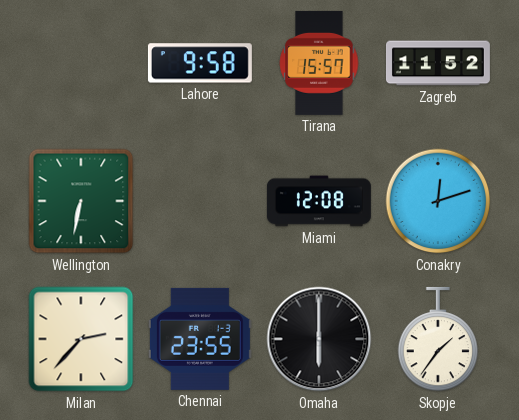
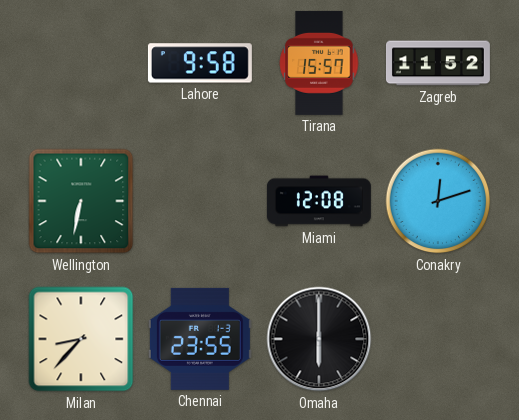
Milan: 2:37 -> 8:37
Skopje: 1:36 -> none
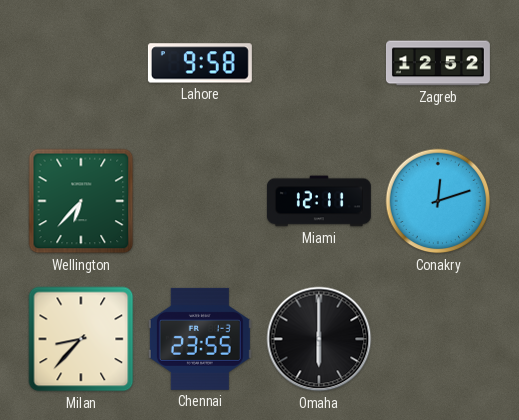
Tirana: 15:57 -> none
Zagreb: 11:52 -> 12:52
Wellington: 6:32 -> 6:37
Miami: 12:08 -> 12:11
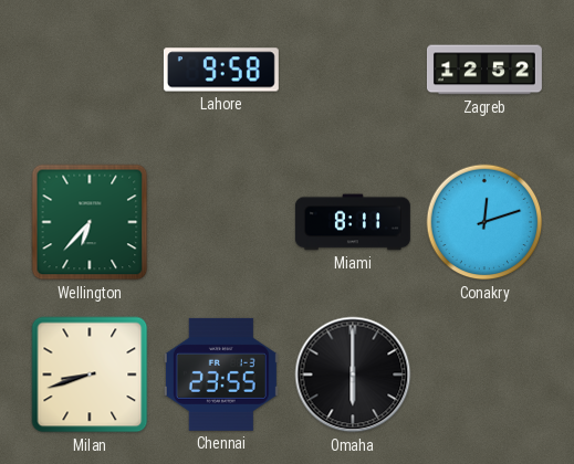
Miami: 12:11 -> 8:11
Milan: 8:37 -> 8:42
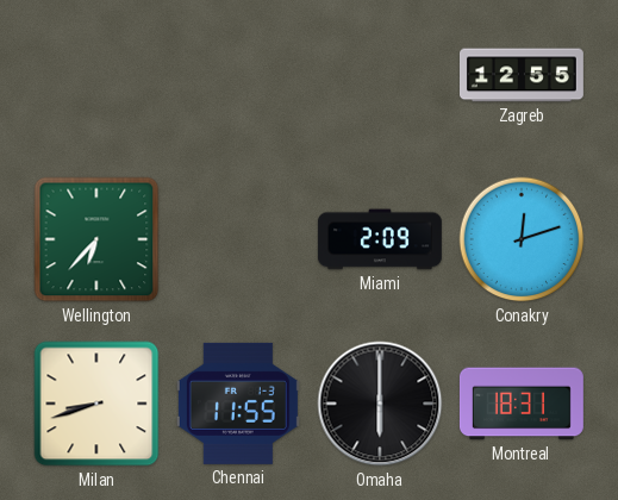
Lahore: 9:58 -> none
Zagreb: 12:52 -> 12:55
Miami: 8:11 -> 2:09
Chennai: 23:55 -> 11:55
Montreal: none -> 18:31
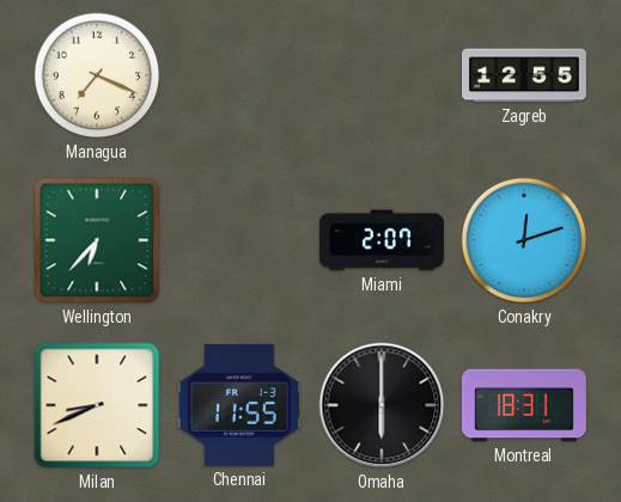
Managua: none -> 7:19
Miami: 2:09 -> 2:07
Milan: 8:42 -> 8:41
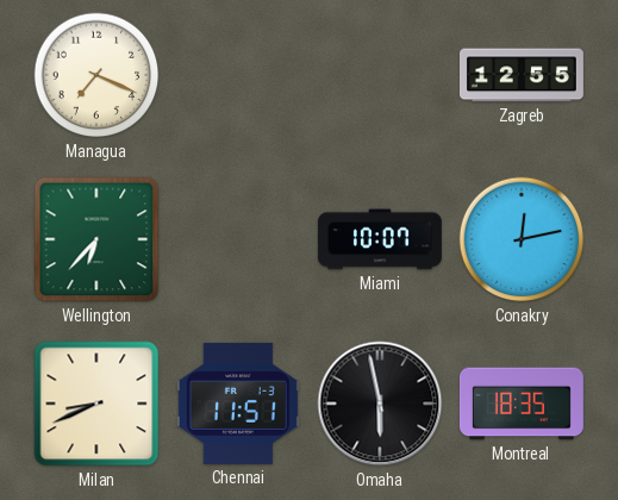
Miami: 2:07 -> 10:07
Conakry: 12:12 -> 12:13
Chennai: 11:55 -> 11:51
Omaha: 6:00 -> 5:58
Montreal: 18:31 -> 18:35
